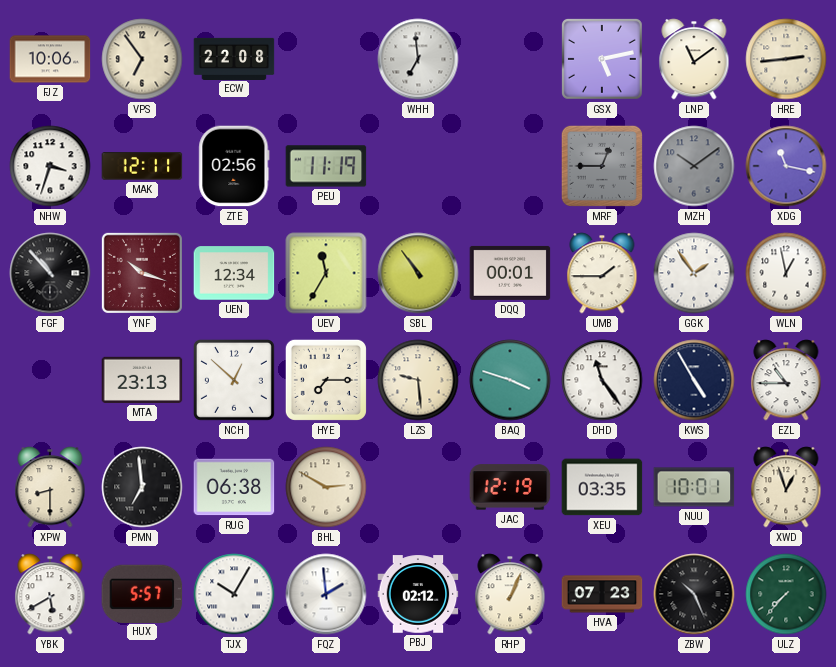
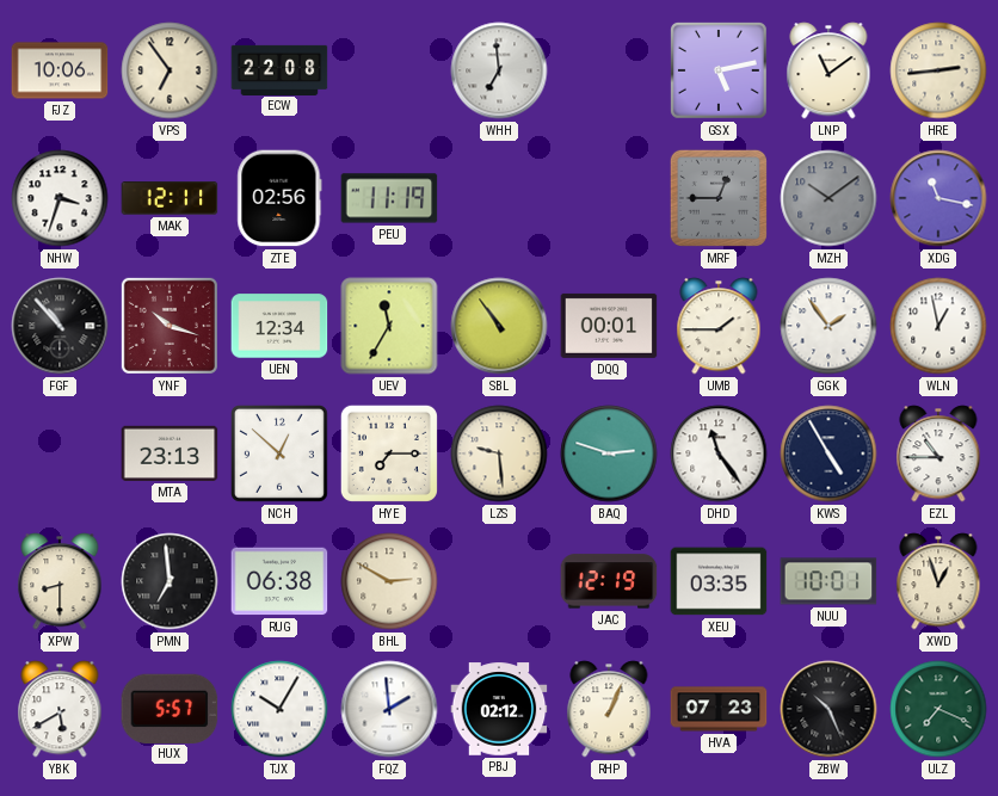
BAQ: 3:48 -> 2:48
ULZ: 7:37 -> 7:19
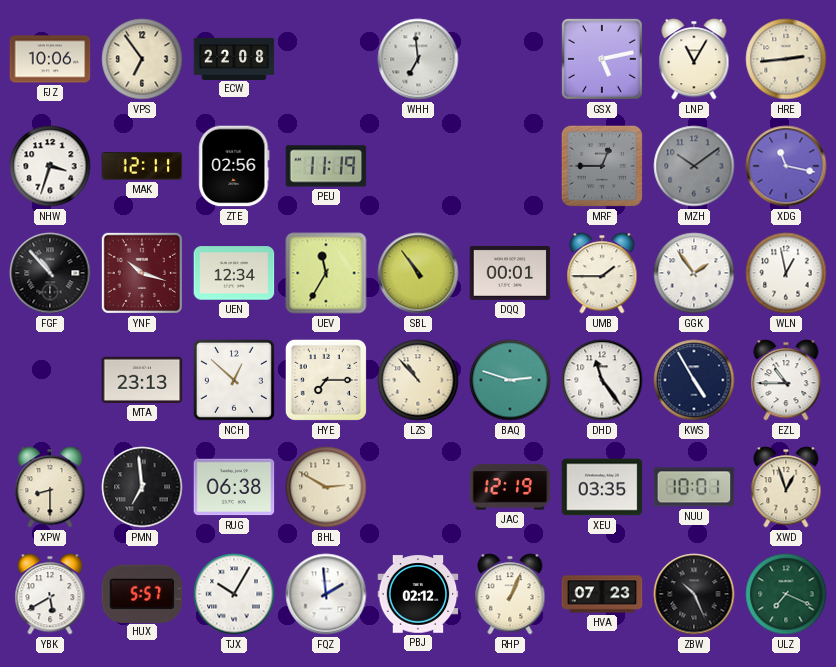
LNP: 11:09 -> 11:05
LZS: 9:29 -> 10:53
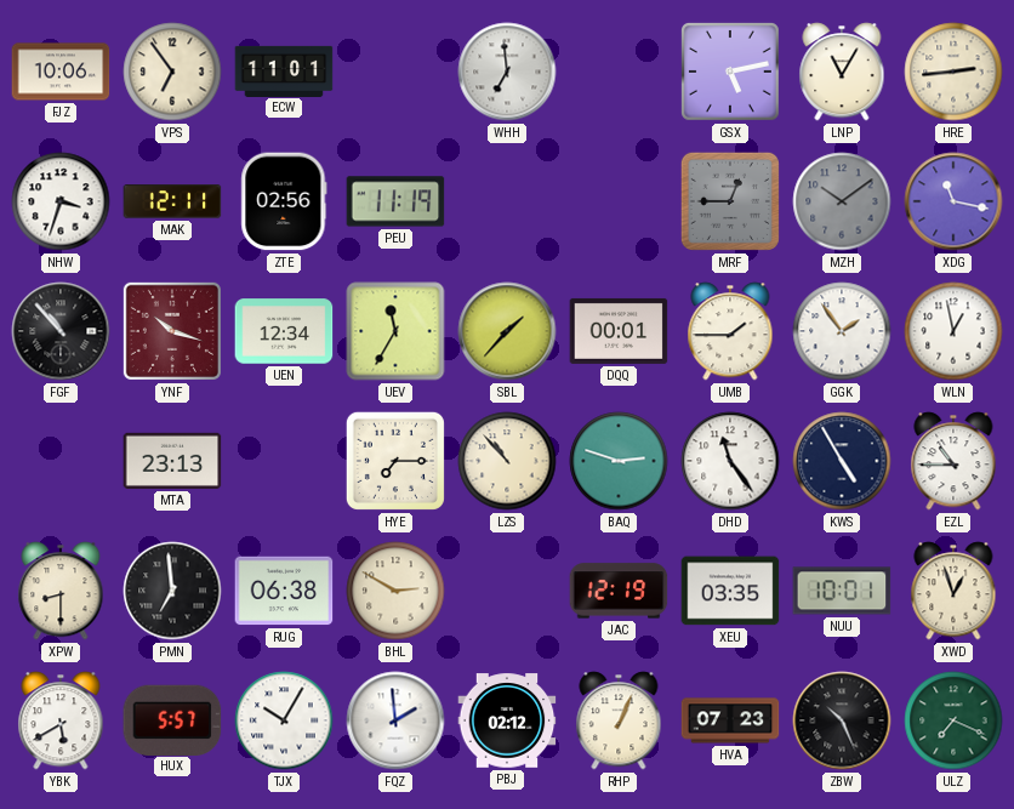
ECW: 22:08 -> 11:01
SBL: 10:54 -> 1:37
NCH: 12:52 -> none
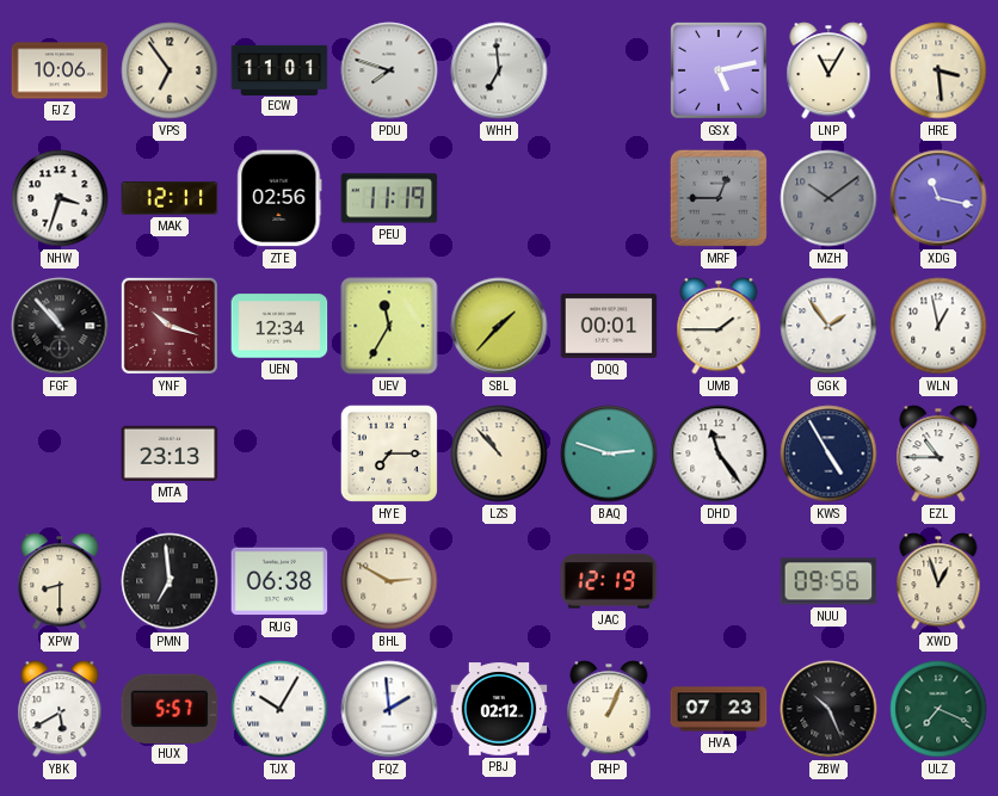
PDU: none -> 7:48
HRE: 2:44 -> 3:29
XEU: 03:35 -> none
NUU: 10:01 -> 09:56
